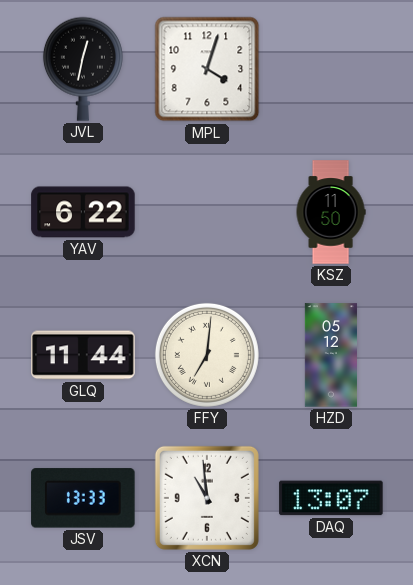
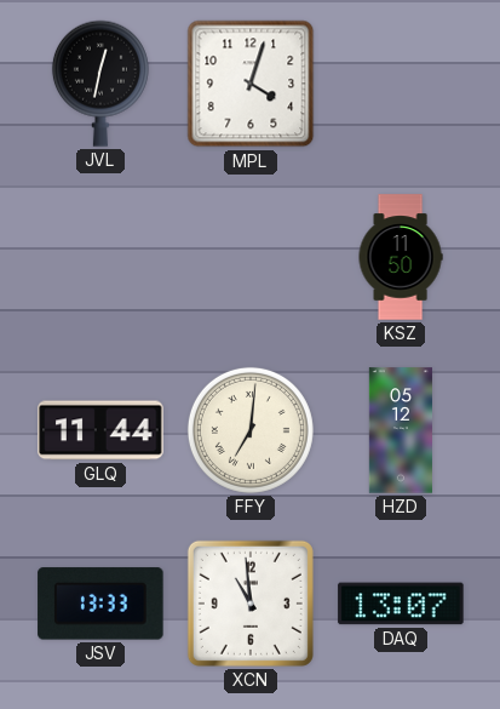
YAV: 6:22 -> none
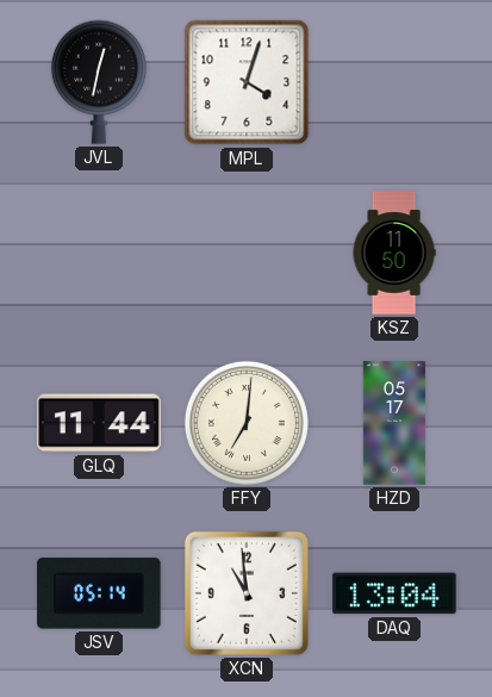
HZD: 05:12 -> 05:17
JSV: 13:33 -> 05:14
DAQ: 13:07 -> 13:04
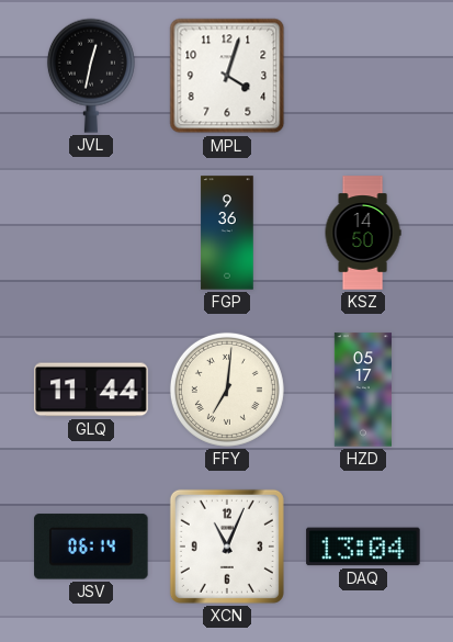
FGP: none -> 9:36
KSZ: 11:50 -> 14:50
JSV: 05:14 -> 06:14
XCN: 10:59 -> 11:04
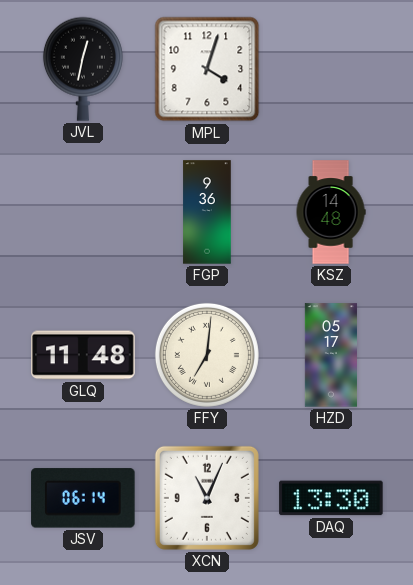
KSZ: 14:50 -> 14:48
GLQ: 11:44 -> 11:48
DAQ: 13:04 -> 13:30
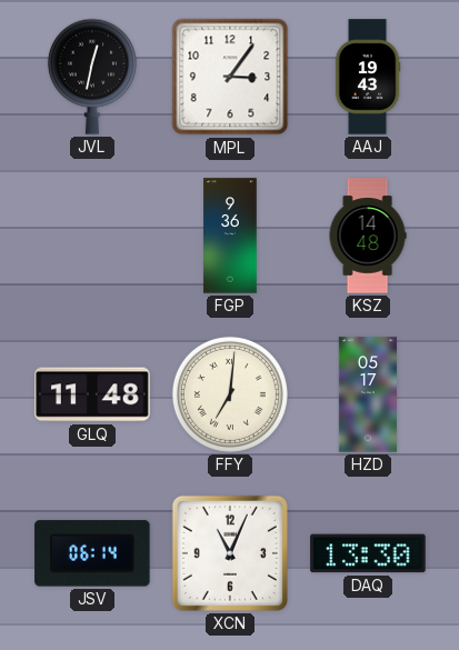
MPL: 4:03 -> 3:06
AAJ: none -> 19:43
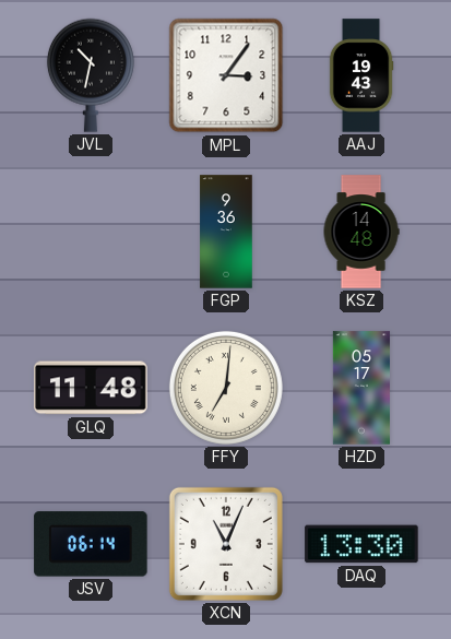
JVL: 12:32 -> 10:32
